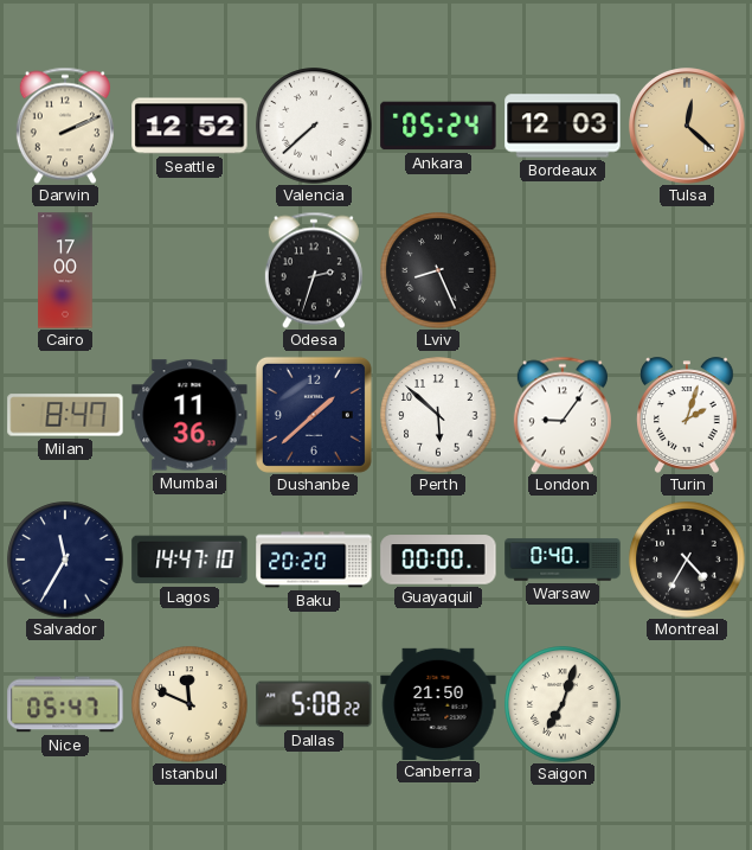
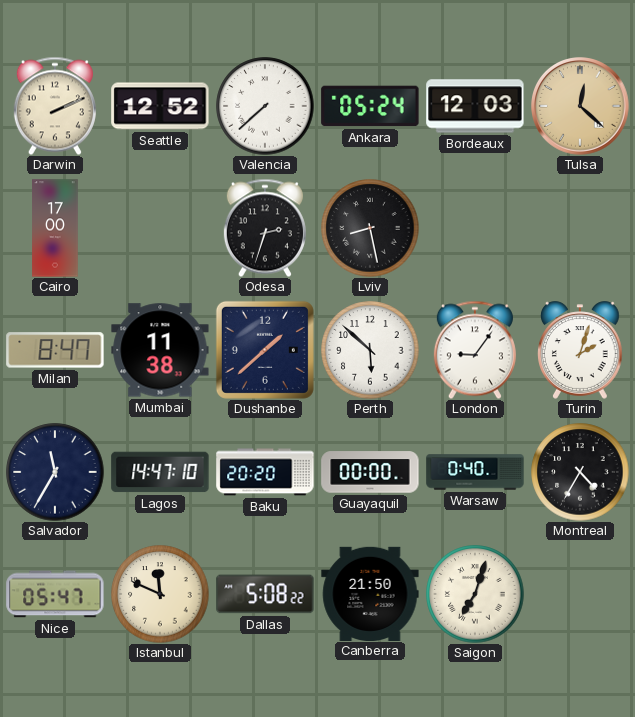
Lviv: 8:26 -> 8:28
Mumbai: 11:36 -> 11:38
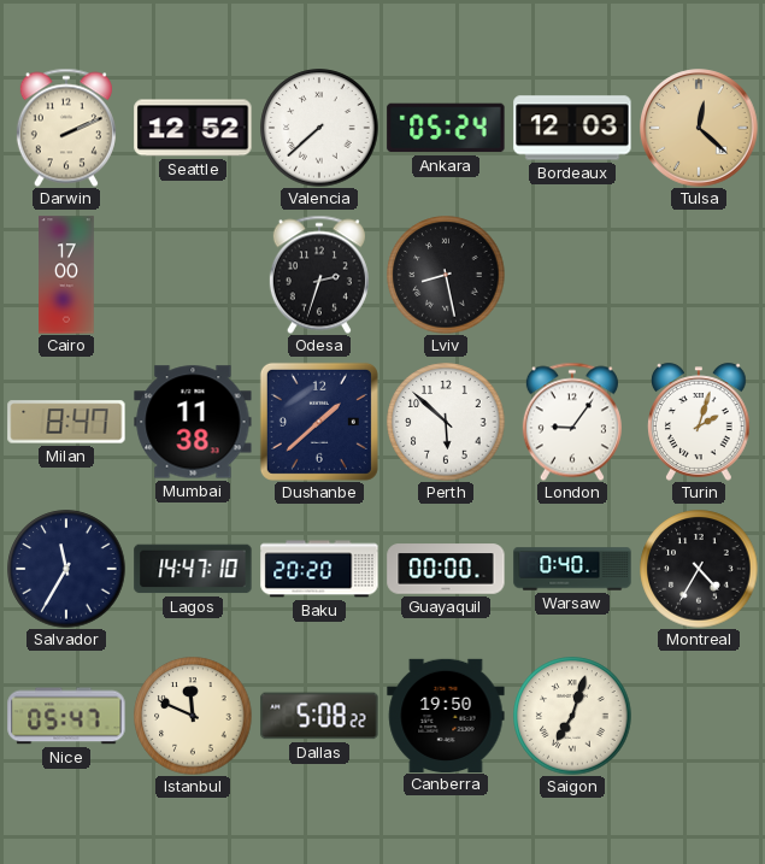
Canberra: 21:50 -> 19:50
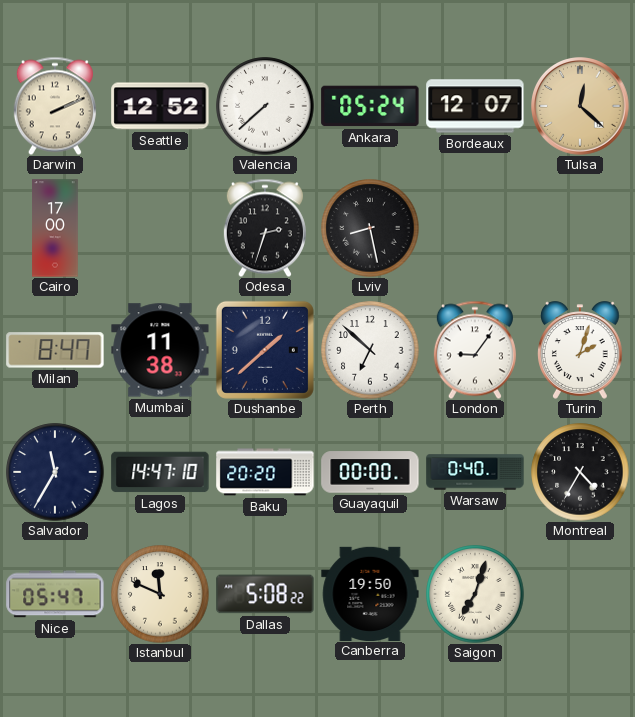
Bordeaux: 12:03 -> 12:07
Perth: 5:52 -> 6:52
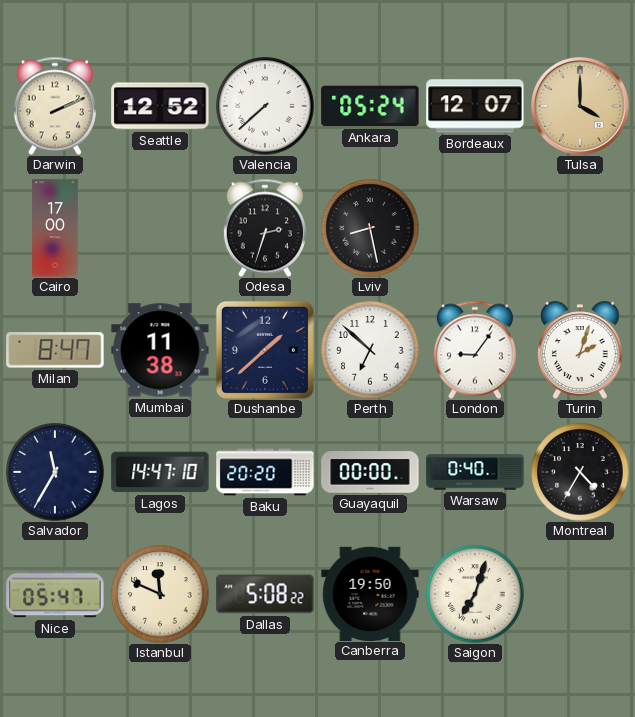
Tulsa: 12:22 -> 4:00
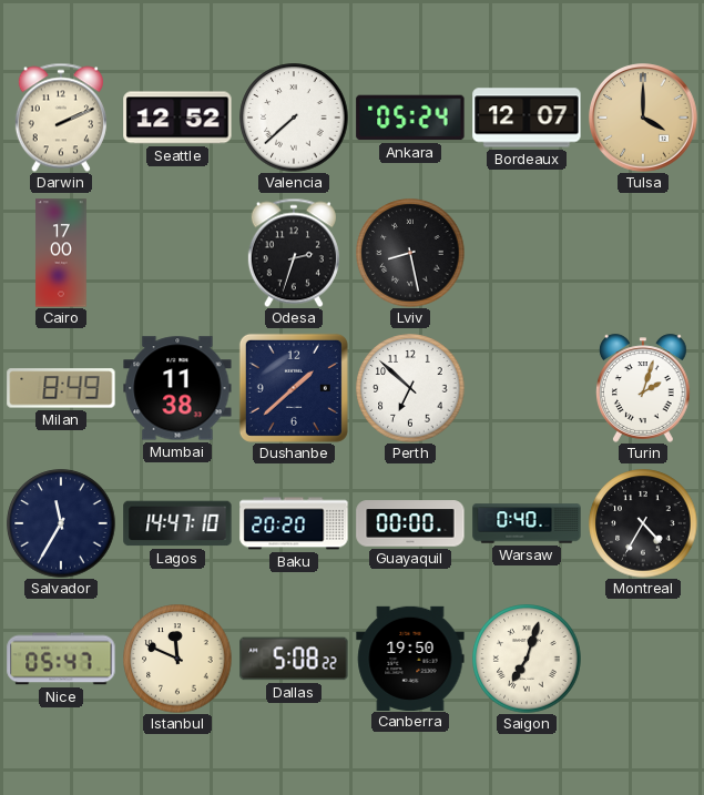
Milan: 8:47 -> 8:49
London: 9:06 -> none
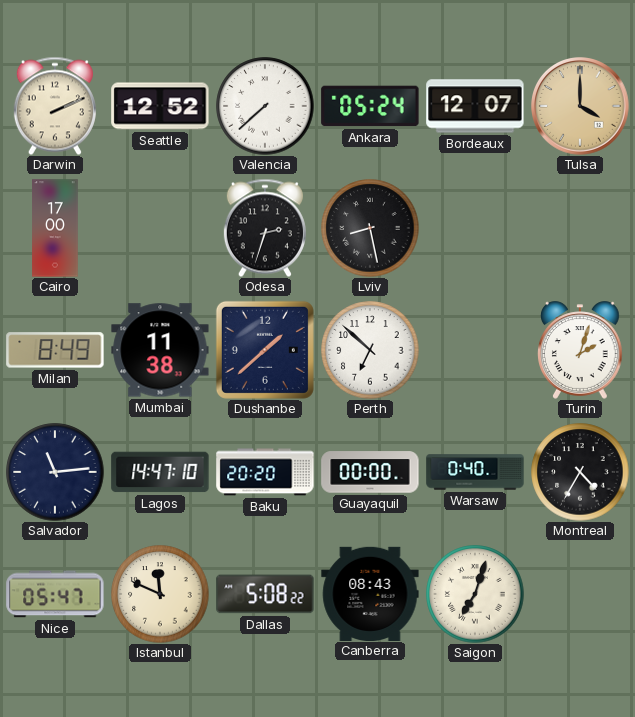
Salvador: 11:35 -> 11:14
Canberra: 19:50 -> 08:43
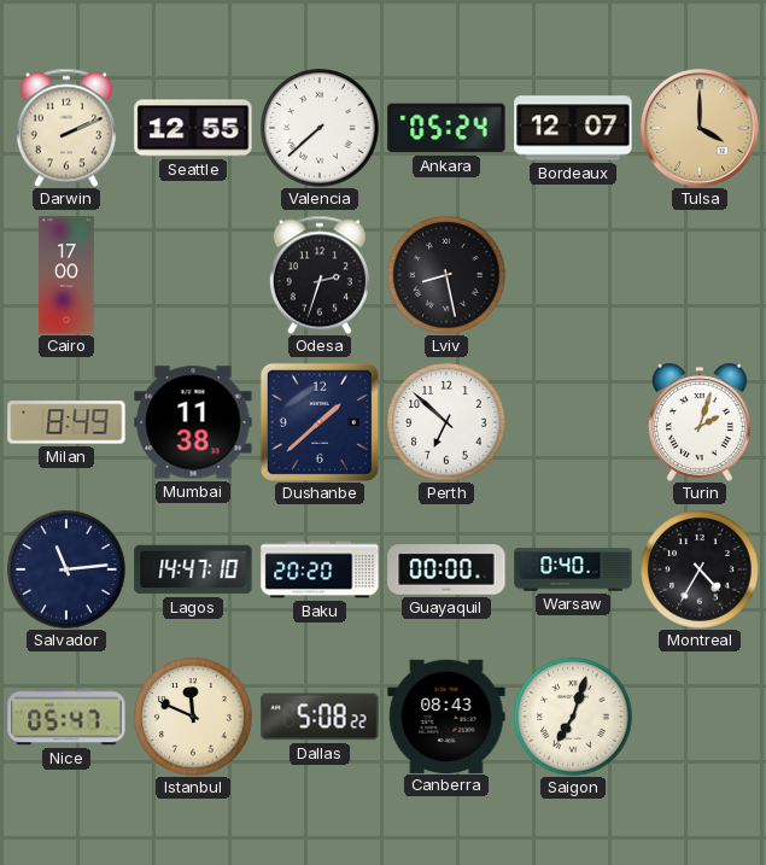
Seattle: 12:52 -> 12:55
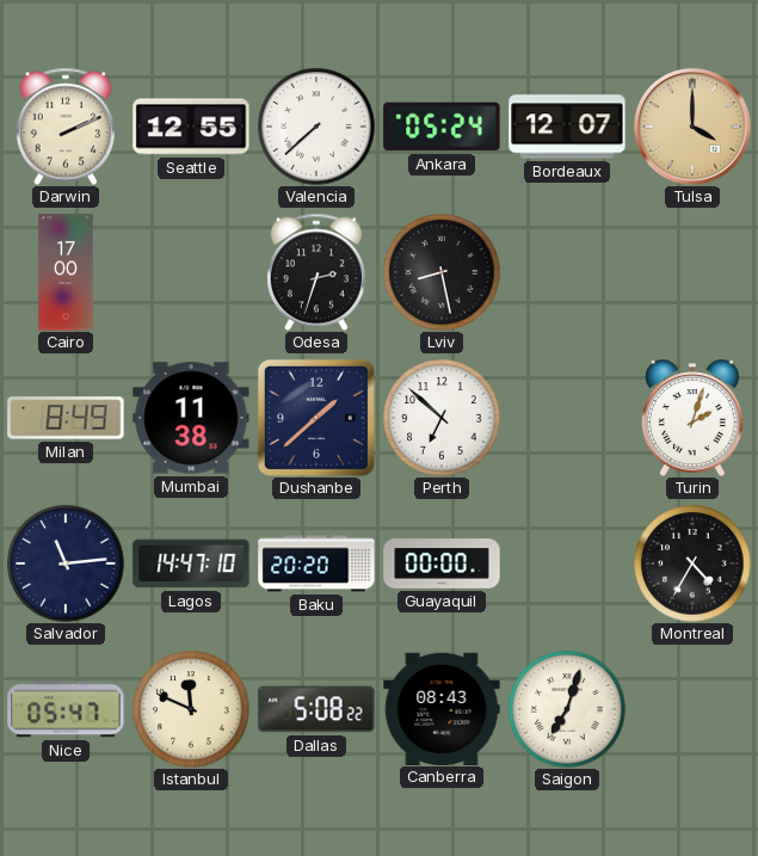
Warsaw: 0:40 -> none
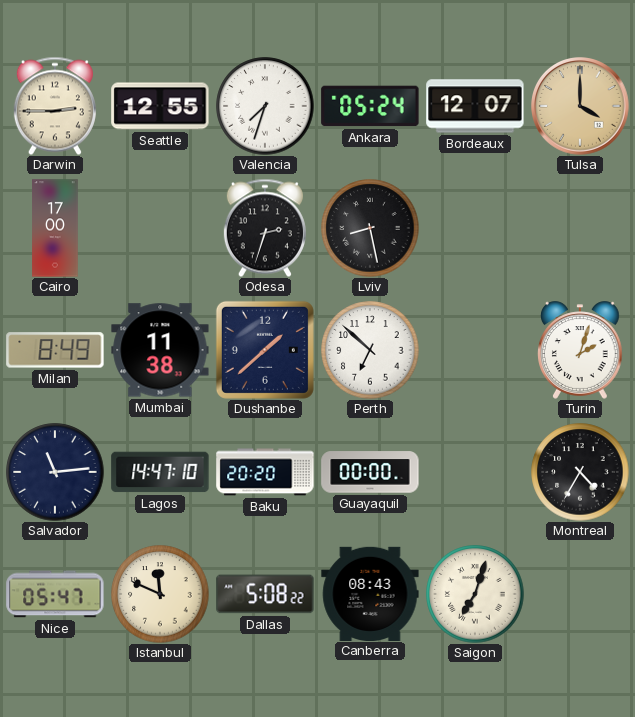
Darwin: 2:11 -> 2:45
Valencia: 7:38 -> 7:33
